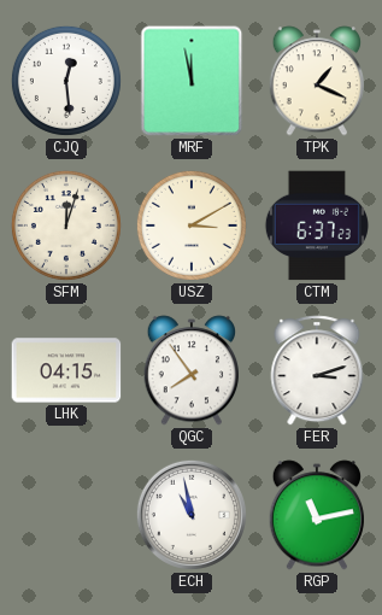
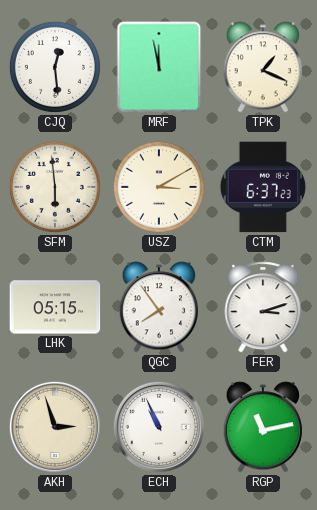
SFM: 12:03 -> 5:59
LHK: 04:15 -> 05:15
AKH: none -> 2:57
ECH: 10:58 -> 10:56
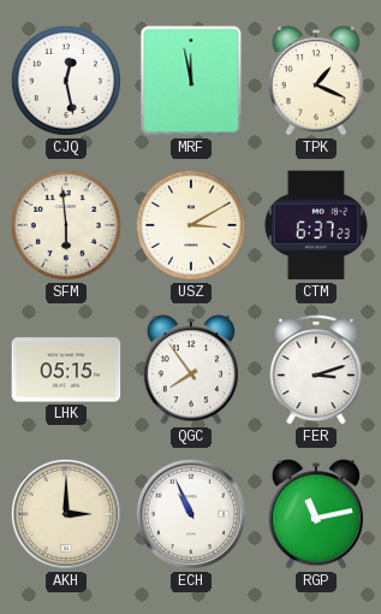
CJQ: 12:29 -> 12:28
AKH: 2:57 -> 3:00
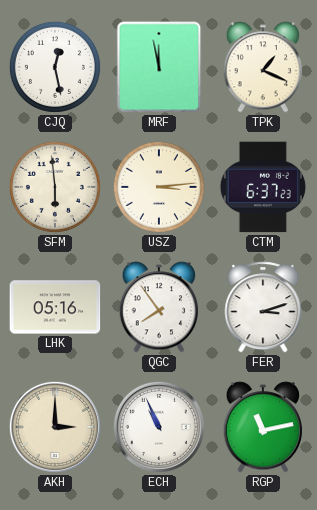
USZ: 3:10 -> 3:14
LHK: 05:15 -> 05:16
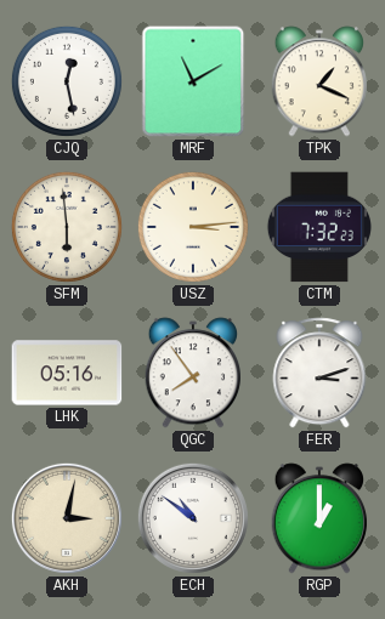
MRF: 11:58 -> 11:10
CTM: 6:37 -> 7:32
AKH: 3:00 -> 3:02
ECH: 10:56 -> 10:51
RGP: 11:13 -> 1:00
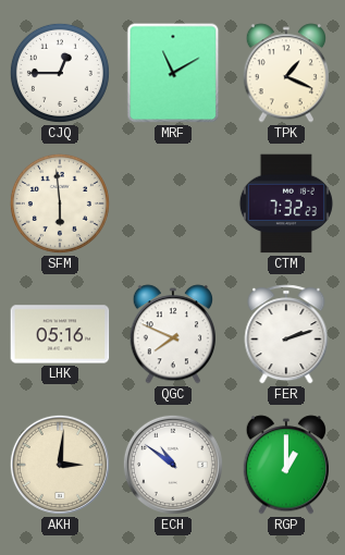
CJQ: 12:28 -> 12:45
USZ: 3:14 -> none
QGC: 7:54 -> 7:49
FER: 3:12 -> 2:12
AKH: 3:02 -> 3:01
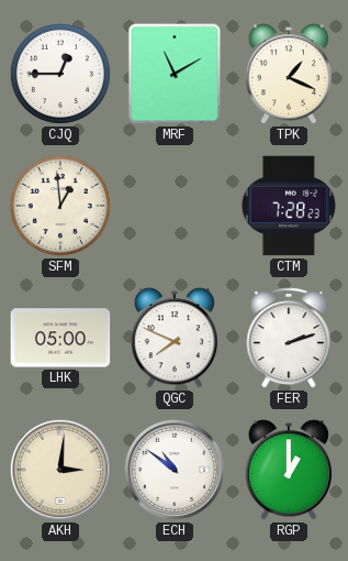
SFM: 5:59 -> 12:59
CTM: 7:32 -> 7:28
LHK: 05:16 -> 05:00
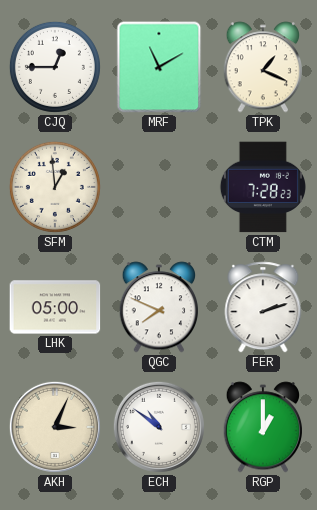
AKH: 3:01 -> 3:04
